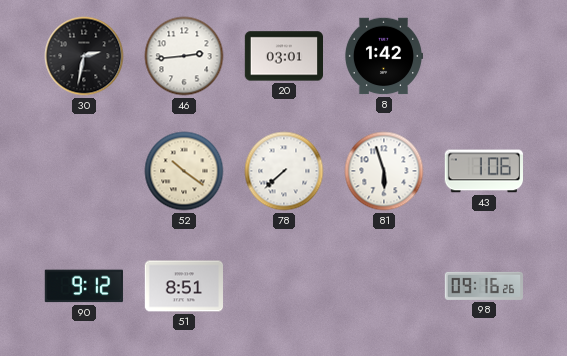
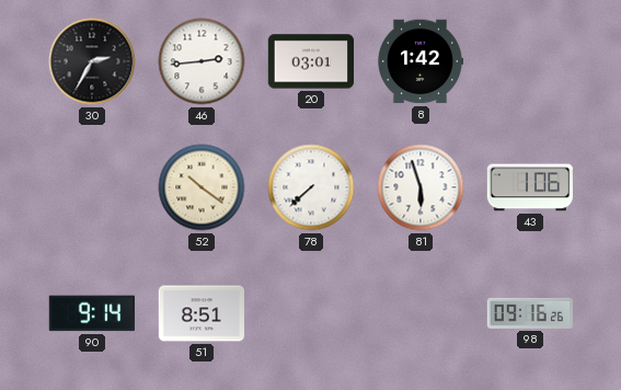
30: 2:32 -> 2:35
90: 9:12 -> 9:14
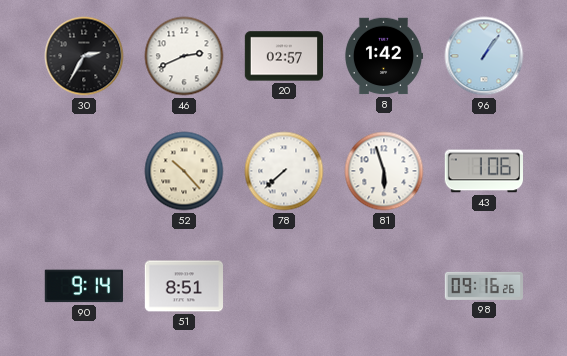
46: 2:44 -> 2:41
20: 03:01 -> 02:57
96: none -> 1:06
52: 10:21 -> 10:23
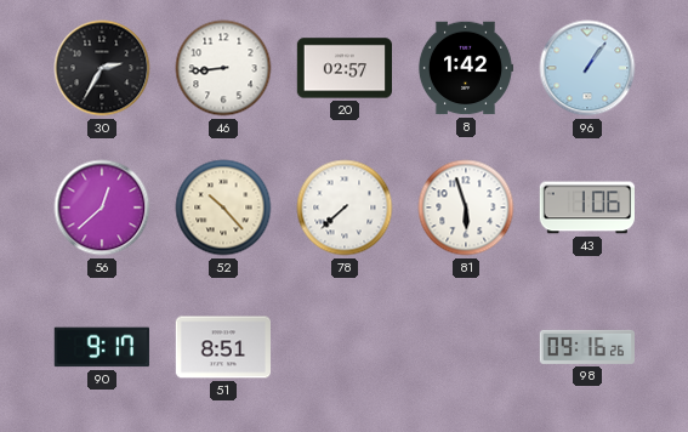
46: 2:41 -> 8:44
56: none -> 12:38
90: 9:14 -> 9:17
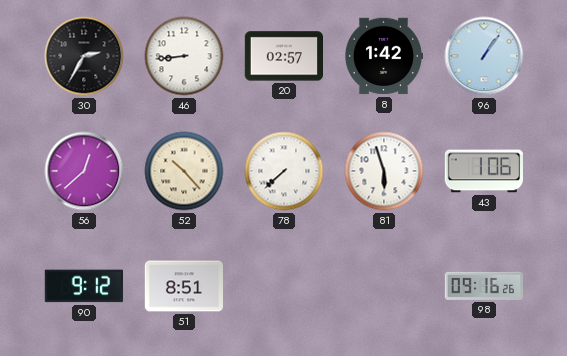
90: 9:17 -> 9:12
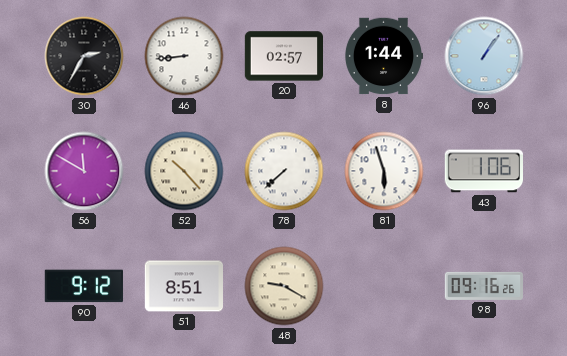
8: 1:42 -> 1:44
56: 12:38 -> 11:50
48: none -> 9:20
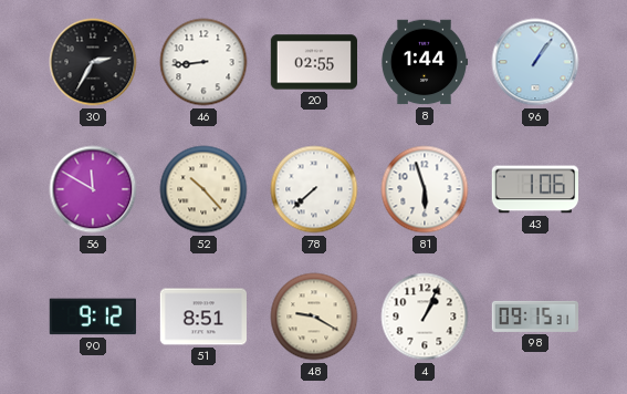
20: 02:57 -> 02:55
4: none -> 1:04
98: 09:16 -> 09:15
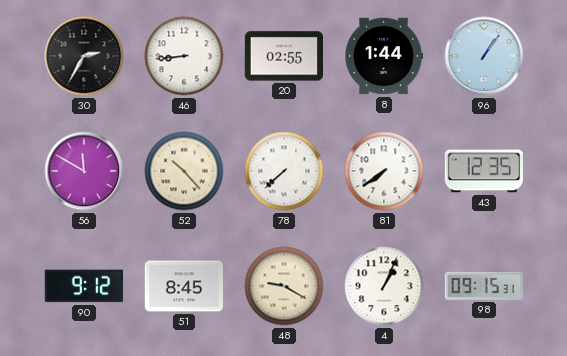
81: 5:57 -> 7:39
43: 1:06 -> 12:35
51: 8:51 -> 8:45
